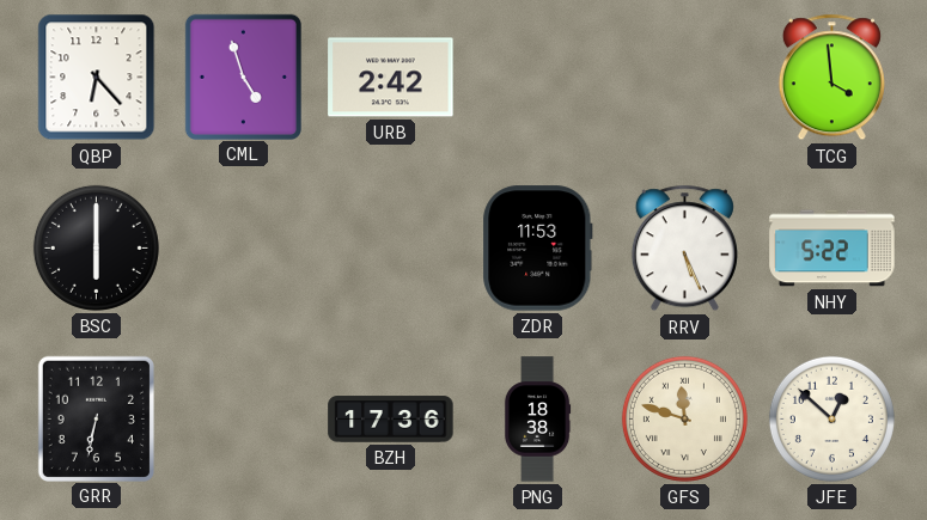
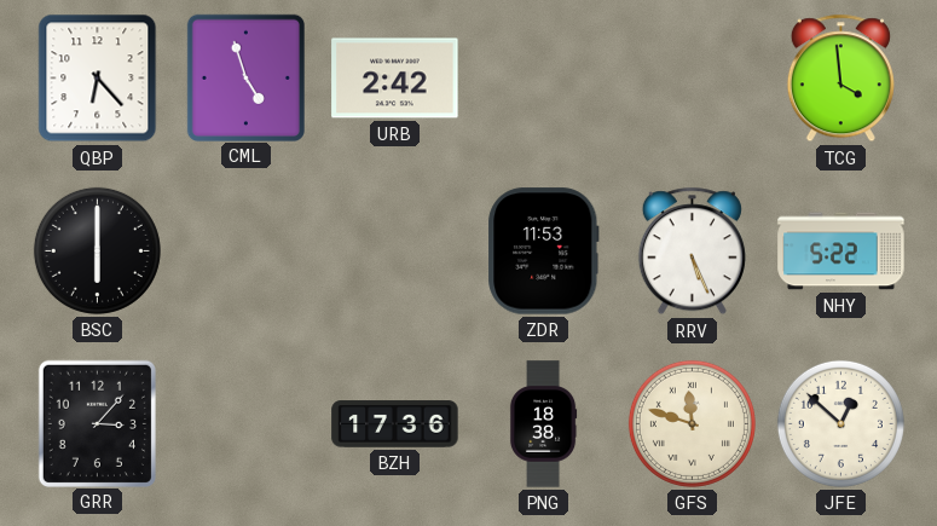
GRR: 6:32 -> 3:07
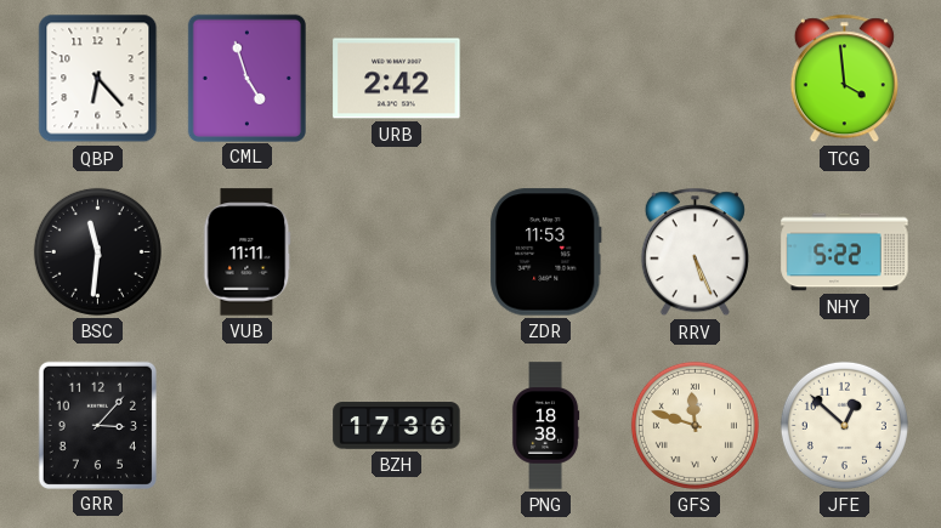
BSC: 6:00 -> 11:31
VUB: none -> 11:11
